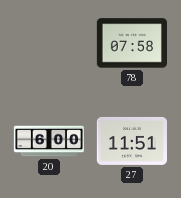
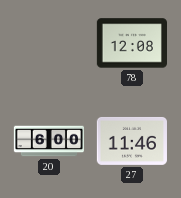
78: 07:58 -> 12:08
27: 11:51 -> 11:46
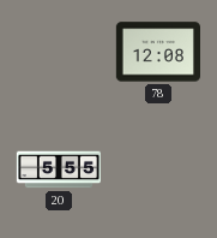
20: 6:00 -> 5:55
27: 11:46 -> none
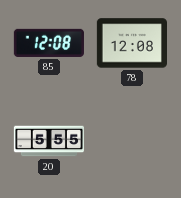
85: none -> 12:08
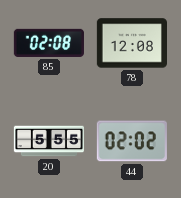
85: 12:08 -> 02:08
44: none -> 02:02
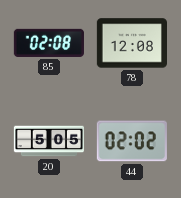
20: 5:55 -> 5:05
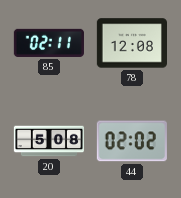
85: 02:08 -> 02:11
20: 5:05 -> 5:08
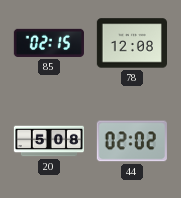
85: 02:11 -> 02:15
